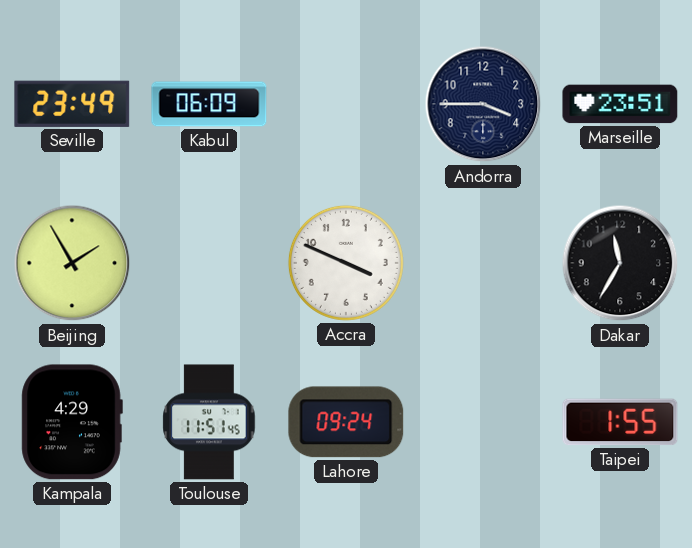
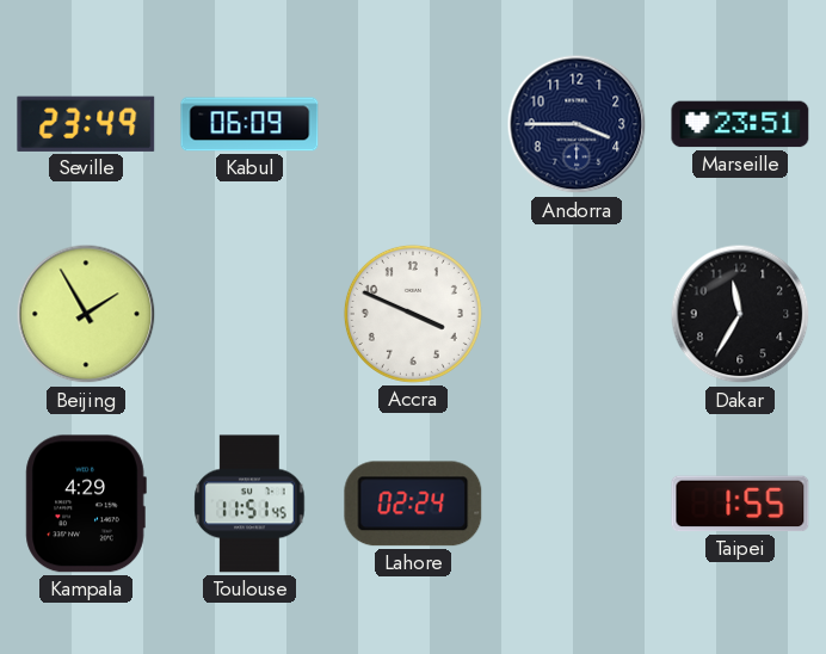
Lahore: 09:24 -> 02:24
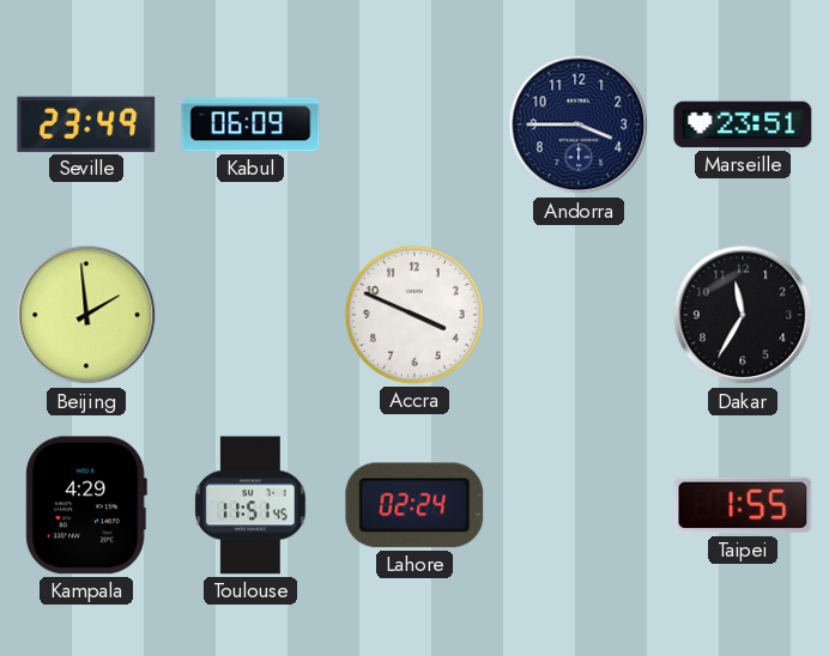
Beijing: 1:55 -> 1:59
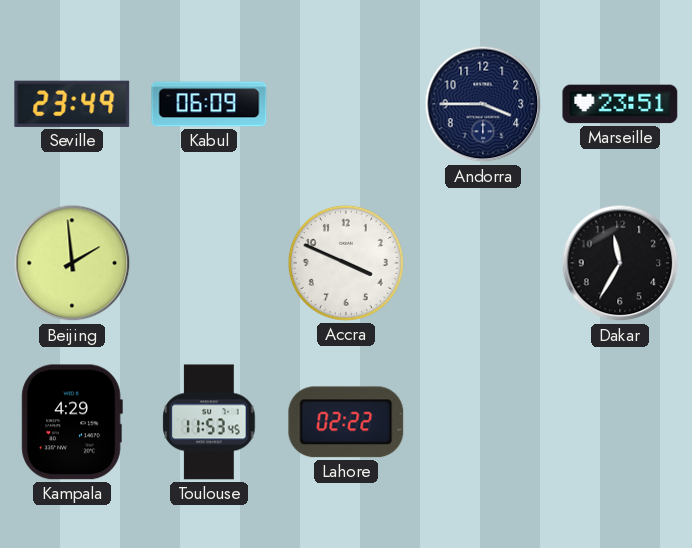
Toulouse: 11:51 -> 11:53
Lahore: 02:24 -> 02:22
Taipei: 1:55 -> none
